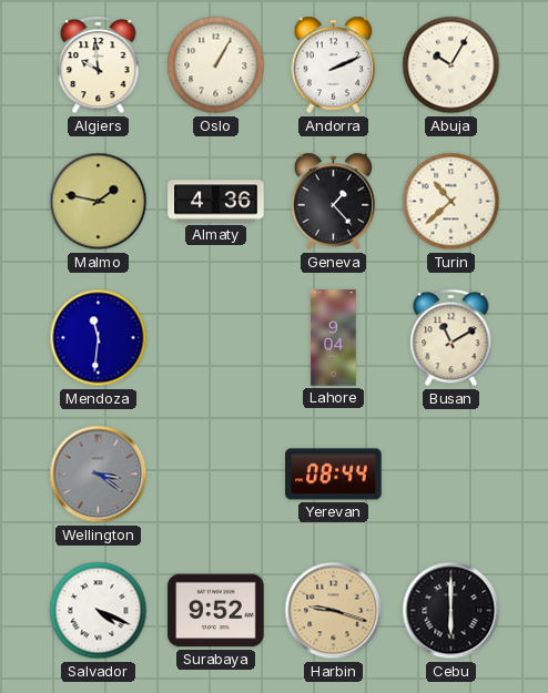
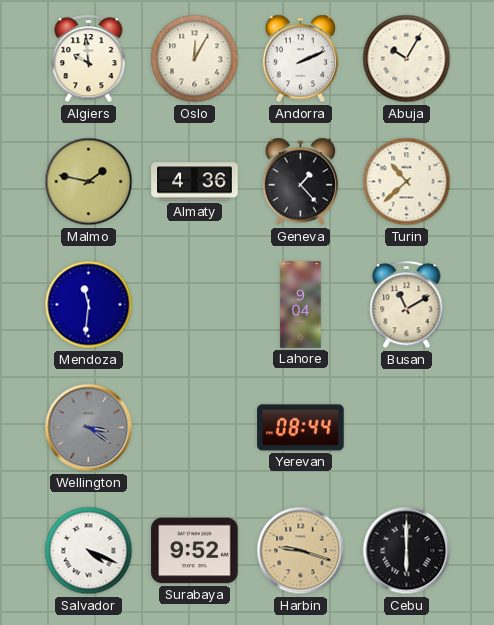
Oslo: 1:05 -> 12:05
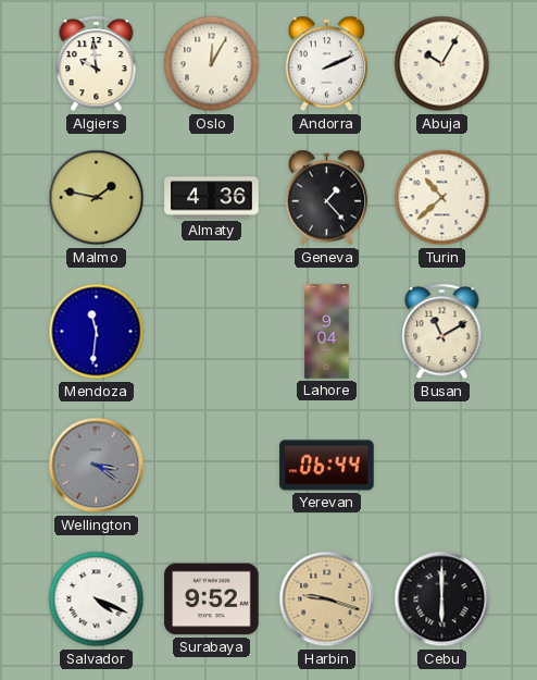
Yerevan: 08:44 -> 06:44
